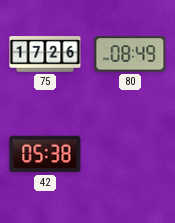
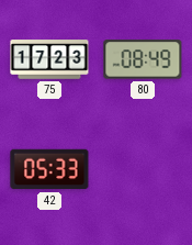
75: 17:26 -> 17:23
42: 05:38 -> 05:33
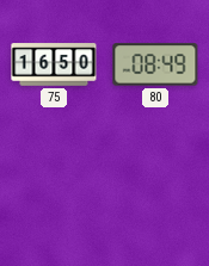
75: 17:23 -> 16:50
42: 05:33 -> none
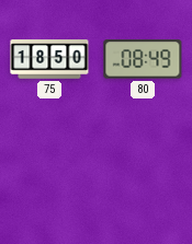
75: 16:50 -> 18:50
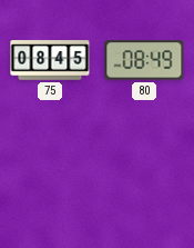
75: 18:50 -> 08:45
